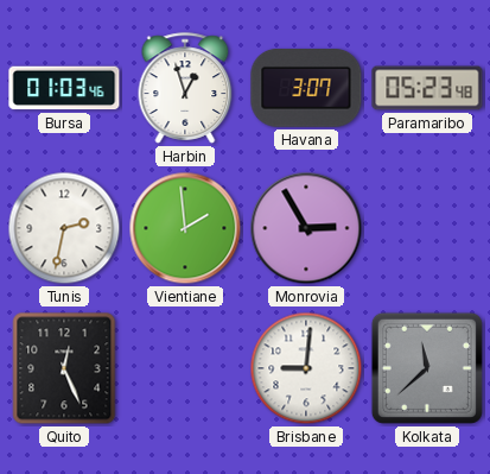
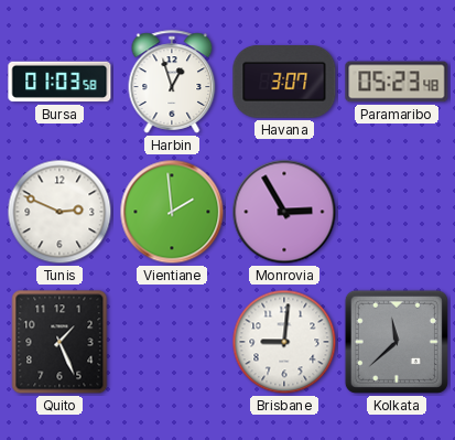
Bursa: 01:03:46 -> 01:03:58
Tunis: 2:32 -> 2:49
Quito: 12:26 -> 1:26
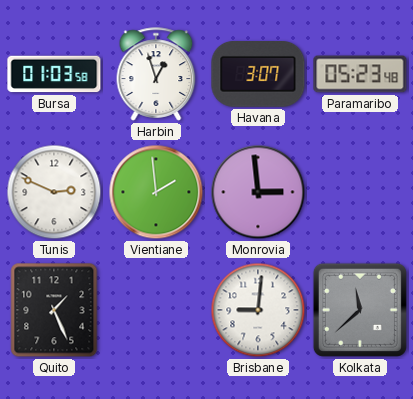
Monrovia: 2:55 -> 2:59
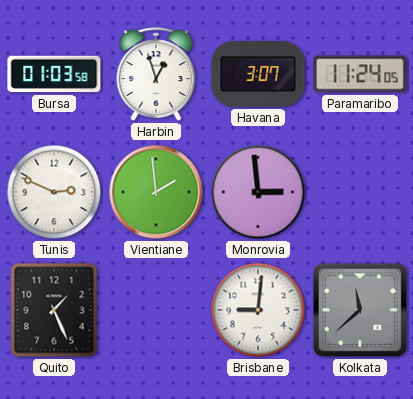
Paramaribo: 05:23 -> 11:24
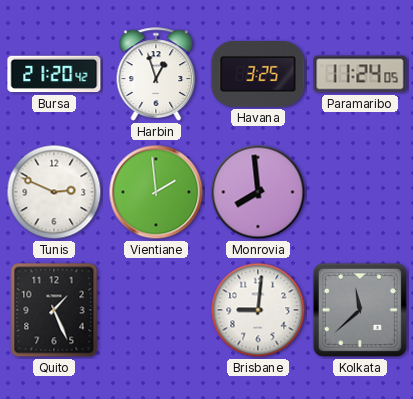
Bursa: 01:03 -> 21:20
Havana: 3:07 -> 3:25
Monrovia: 2:59 -> 7:59
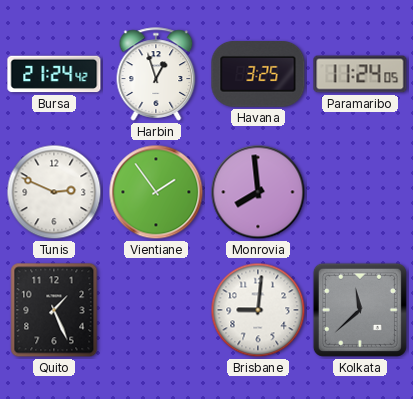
Bursa: 21:20 -> 21:24
Vientiane: 1:59 -> 1:54
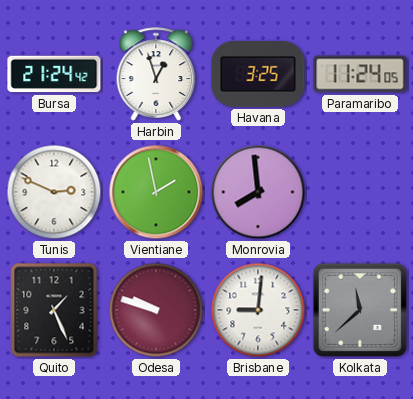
Vientiane: 1:54 -> 1:58
Odesa: none -> 9:48
